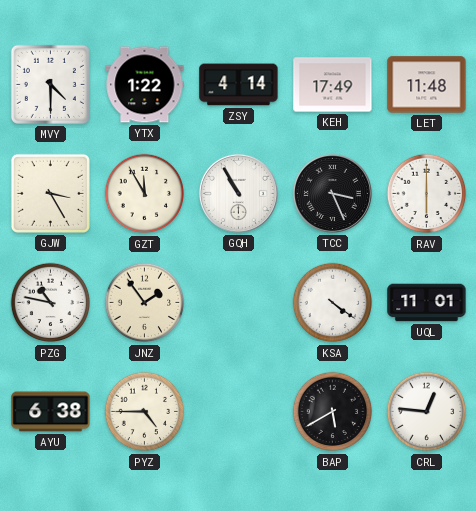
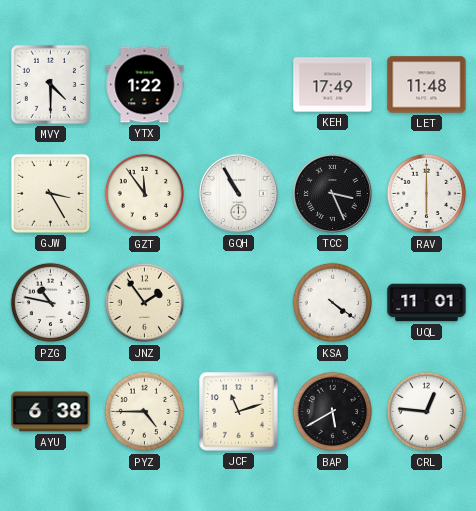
ZSY: 4:14 -> none
GZT: 11:55 -> 11:54
JCF: none -> 11:12
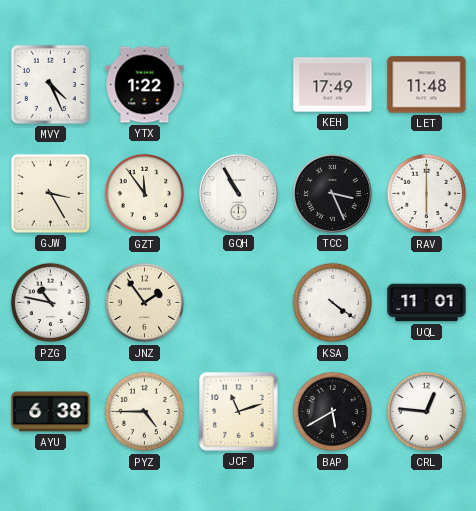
MVY: 4:30 -> 4:26
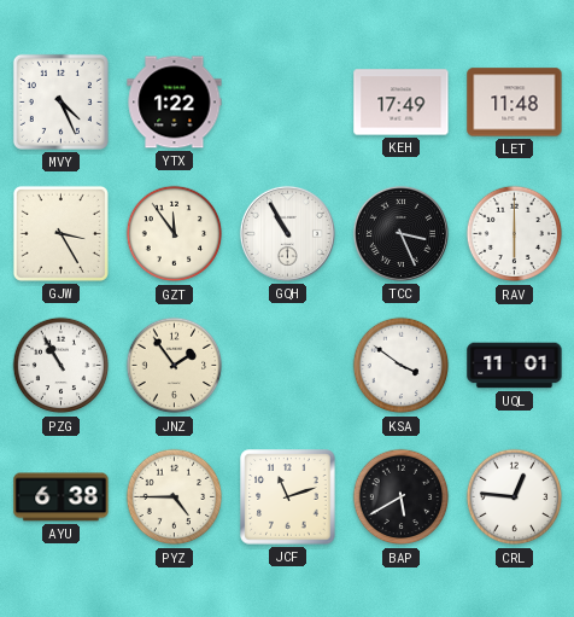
PZG: 10:47 -> 10:55
KSA: 4:21 -> 3:51
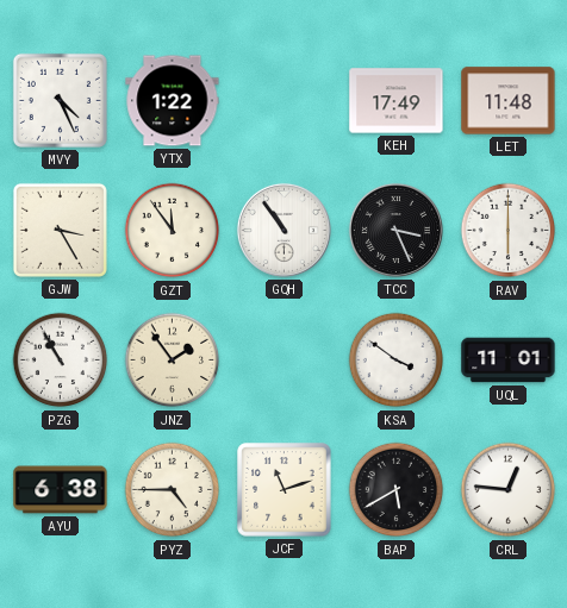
GQH: 10:55 -> 10:54
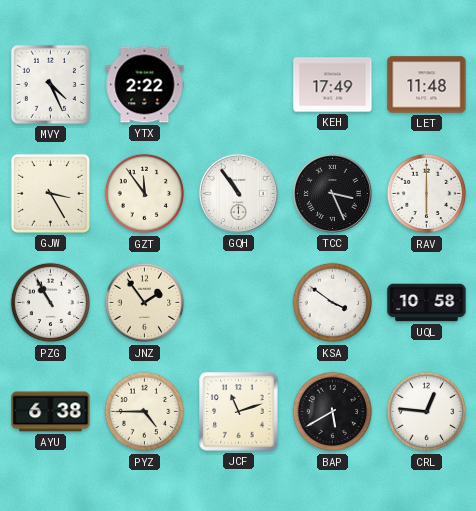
YTX: 1:22 -> 2:22
UQL: 11:01 -> 10:58
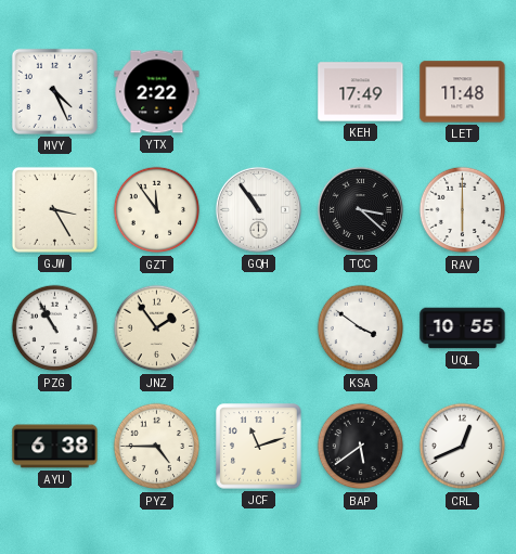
TCC: 3:26 -> 3:22
UQL: 10:58 -> 10:55
BAP: 5:40 -> 5:39
CRL: 12:46 -> 12:41
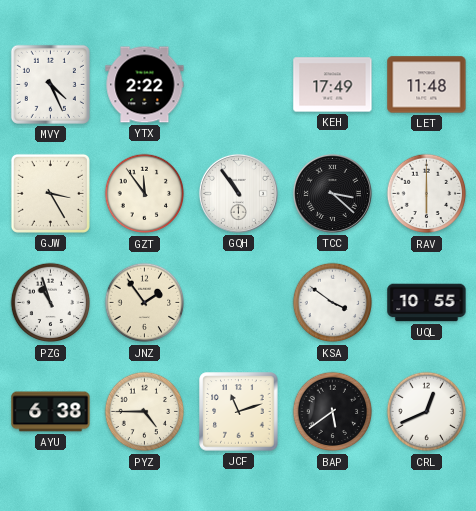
PZG: 10:55 -> 10:57
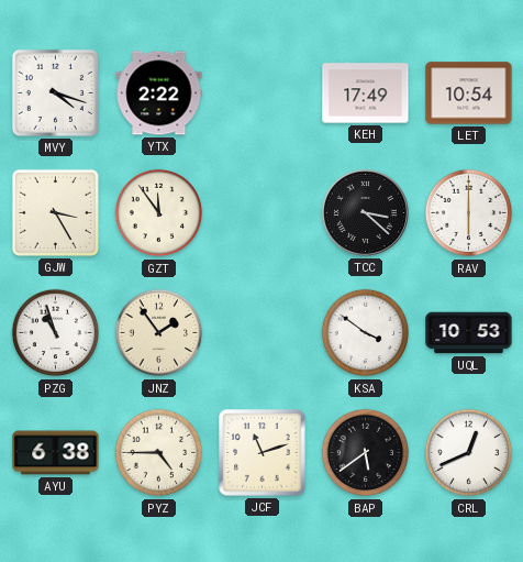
MVY: 4:26 -> 4:18
LET: 11:48 -> 10:54
GQH: 10:54 -> none
UQL: 10:55 -> 10:53
